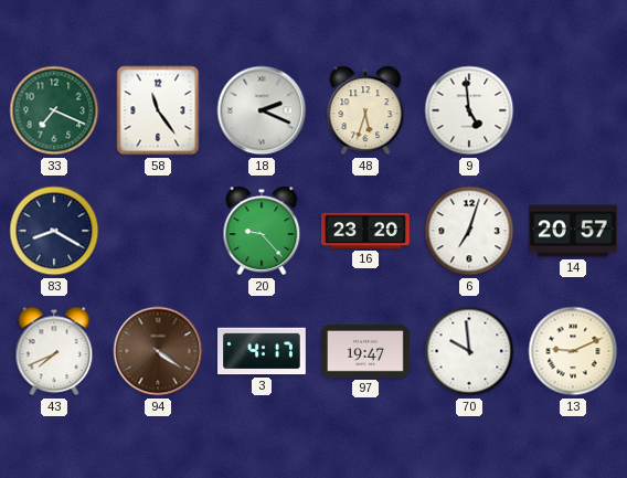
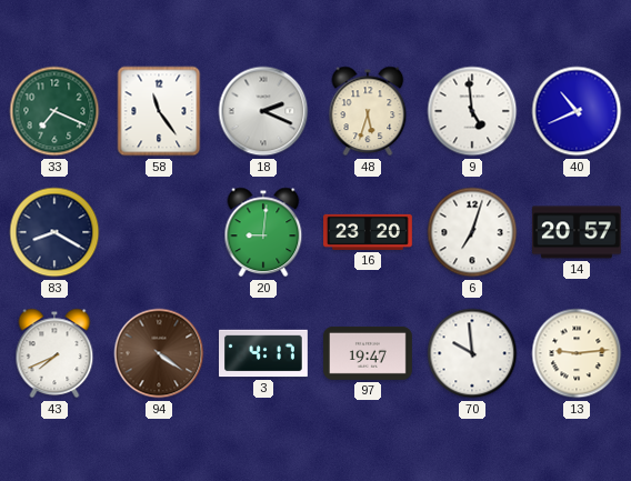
40: none -> 10:41
20: 9:23 -> 9:01
13: 9:11 -> 9:14
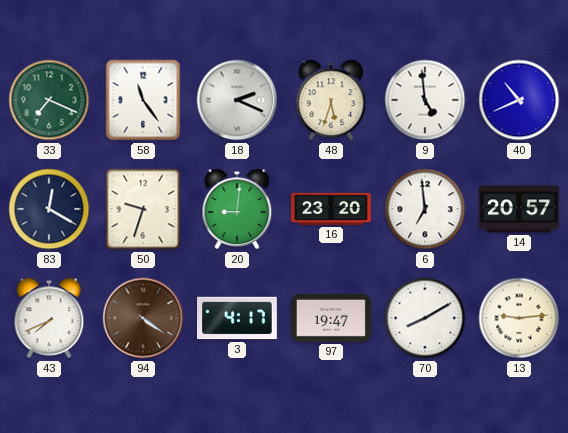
83: 8:20 -> 12:20
50: none -> 9:33
6: 7:03 -> 6:59
70: 9:59 -> 8:10
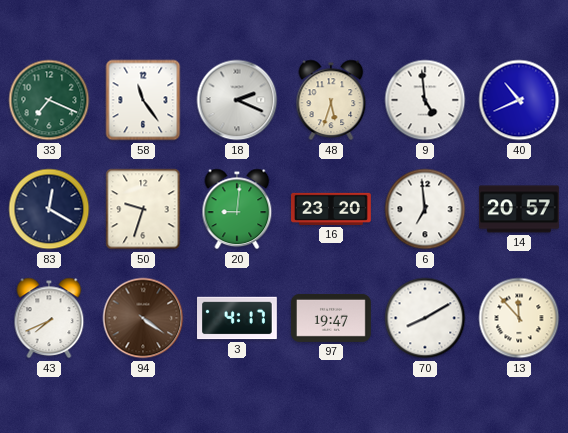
13: 9:14 -> 11:53
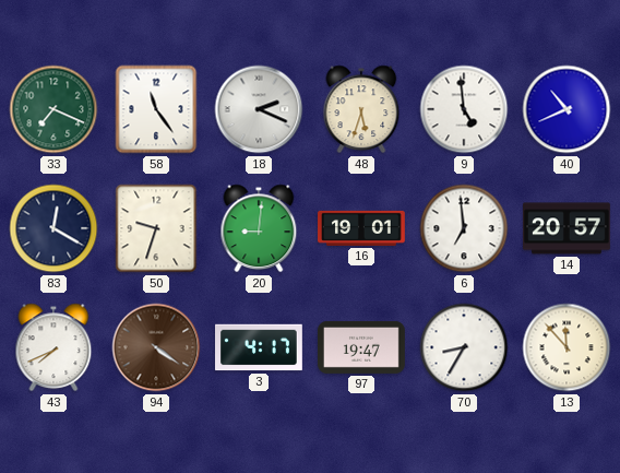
16: 23:20 -> 19:01
70: 8:10 -> 8:35
